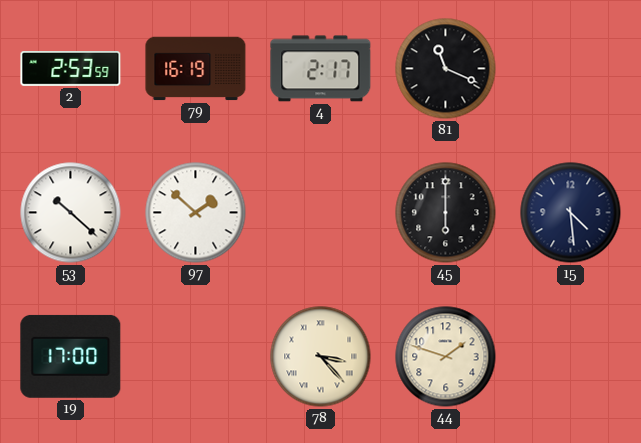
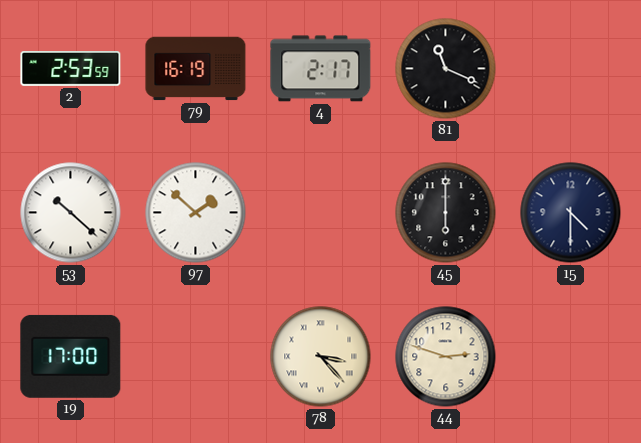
15: 4:29 -> 4:30
44: 1:48 -> 2:48
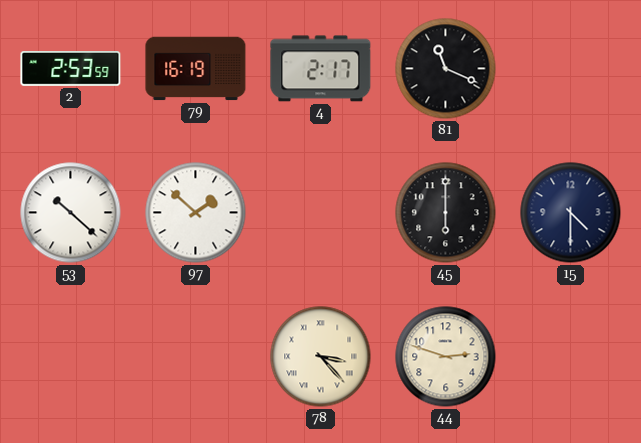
19: 17:00 -> none
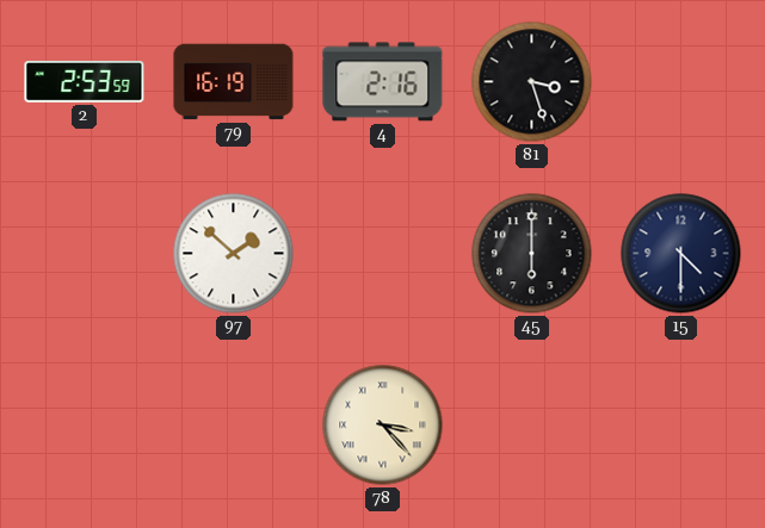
4: 2:17 -> 2:16
81: 11:19 -> 3:27
53: 10:22 -> none
44: 2:48 -> none
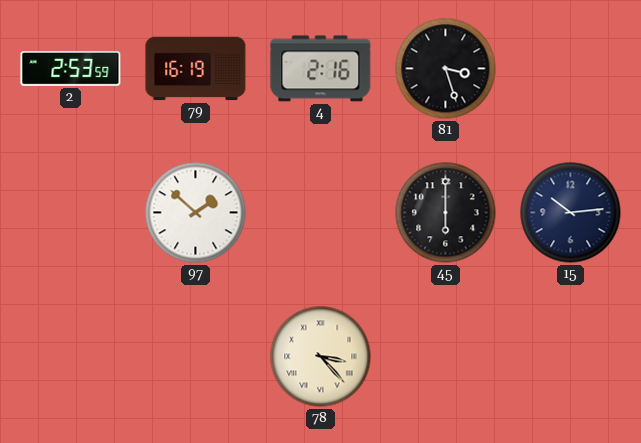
15: 4:30 -> 10:14
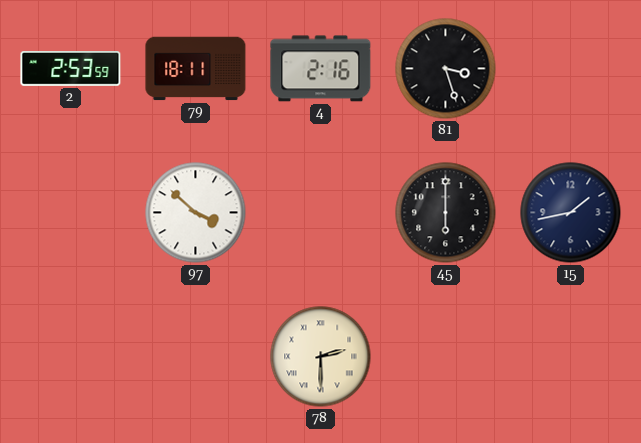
79: 16:19 -> 18:11
97: 1:52 -> 3:52
15: 10:14 -> 1:43
78: 3:23 -> 2:30
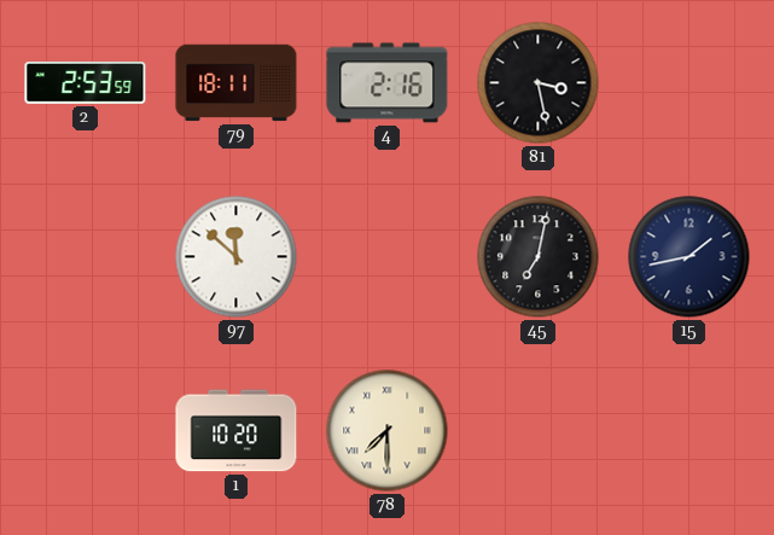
81: 3:27 -> 3:28
97: 3:52 -> 11:52
45: 6:00 -> 7:02
1: none -> 10:20
78: 2:30 -> 7:30
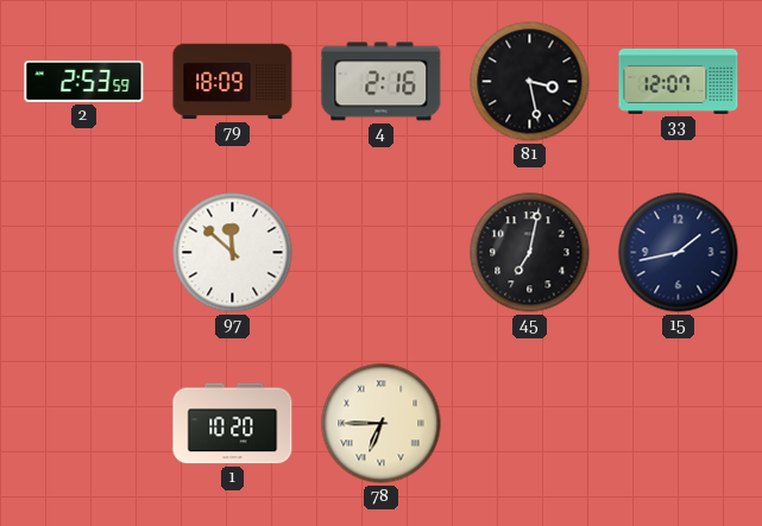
79: 18:11 -> 18:09
33: none -> 12:07
78: 7:30 -> 6:45
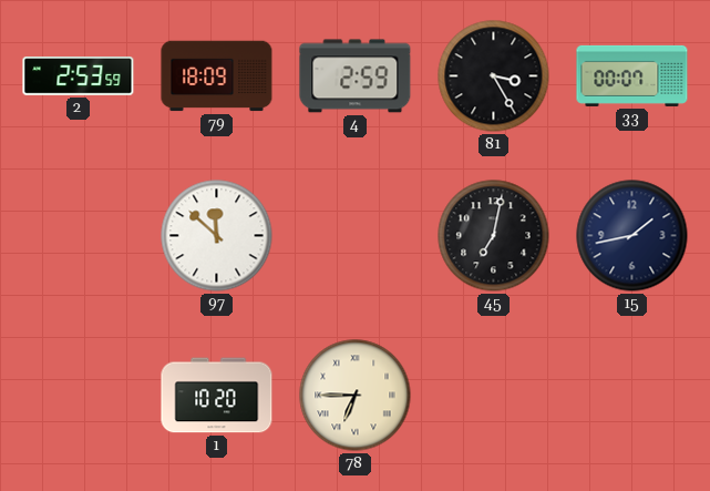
4: 2:16 -> 2:59
81: 3:28 -> 3:25
33: 12:07 -> 00:07
